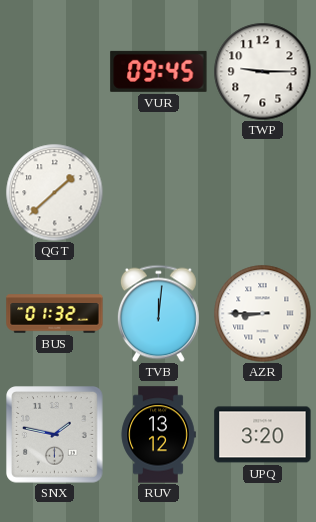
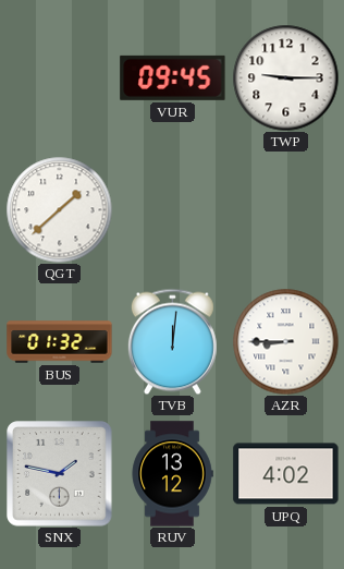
UPQ: 3:20 -> 4:02
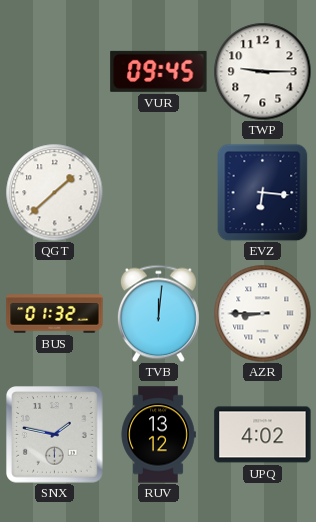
EVZ: none -> 6:16
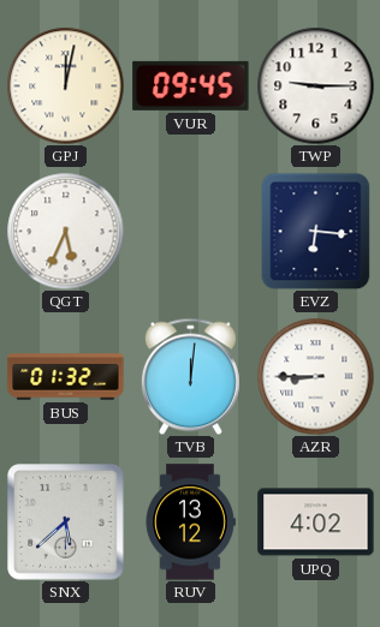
GPJ: none -> 12:02
QGT: 1:38 -> 5:34
SNX: 1:47 -> 5:38
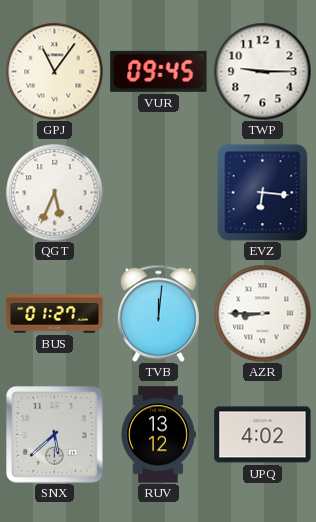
GPJ: 12:02 -> 11:06
BUS: 01:32 -> 01:27
